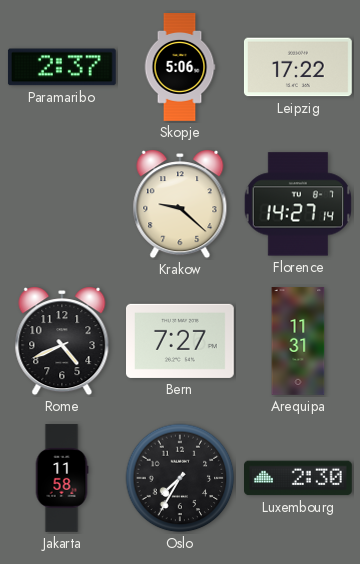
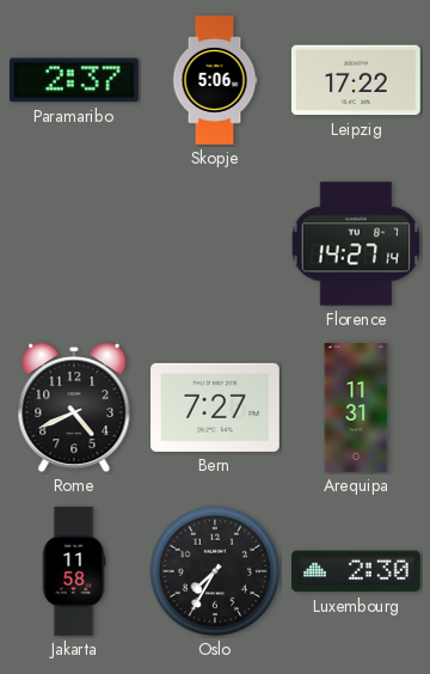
Krakow: 9:22 -> none
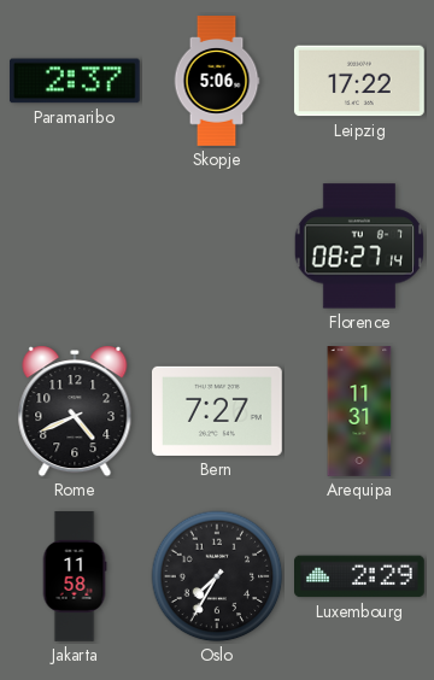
Florence: 14:27 -> 08:27
Luxembourg: 2:30 -> 2:29
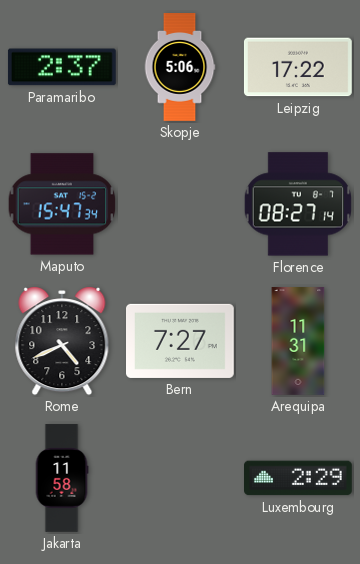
Maputo: none -> 15:47
Oslo: 7:35 -> none
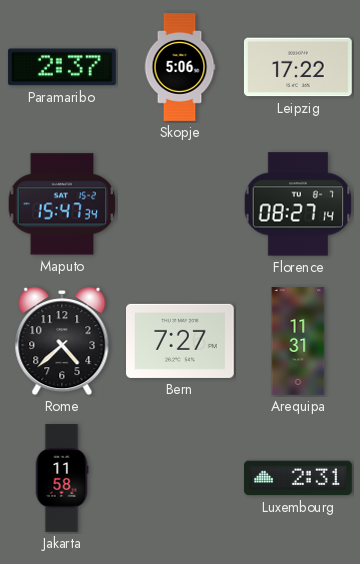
Rome: 4:41 -> 4:38
Luxembourg: 2:29 -> 2:31
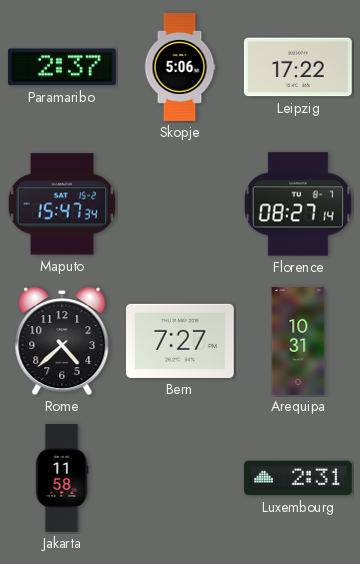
Arequipa: 11:31 -> 10:31
